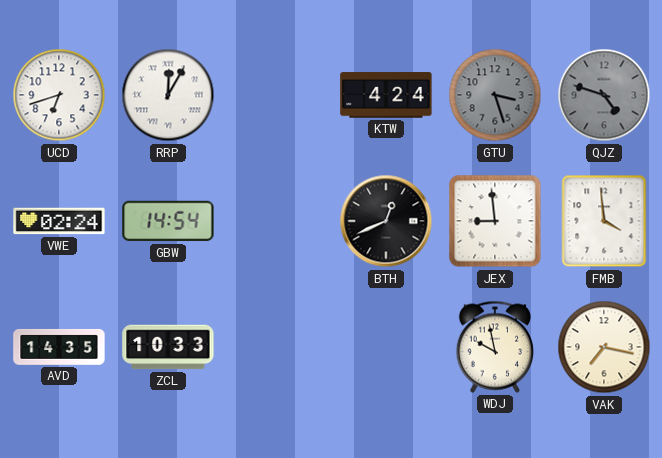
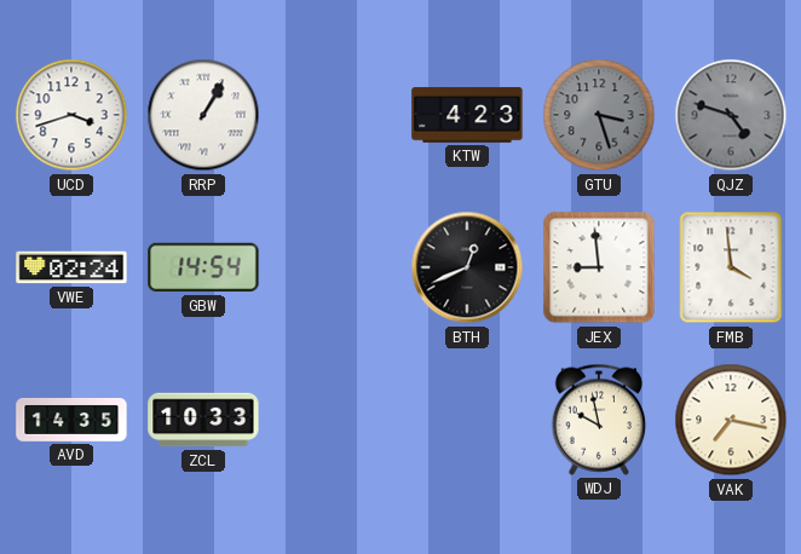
UCD: 6:42 -> 3:42
RRP: 12:05 -> 1:05
KTW: 4:24 -> 4:23
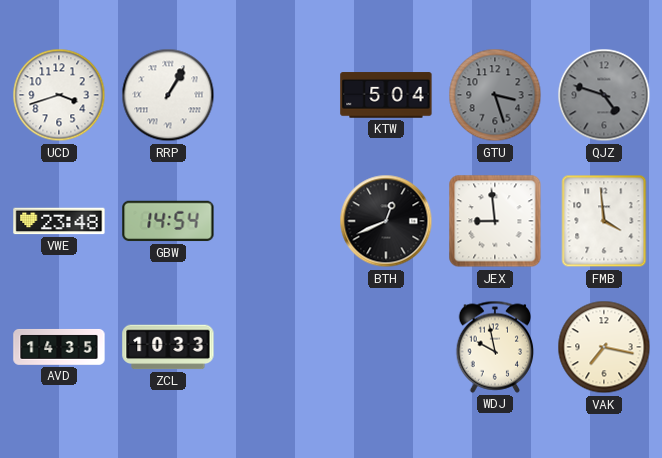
KTW: 4:23 -> 5:04
VWE: 02:24 -> 23:48
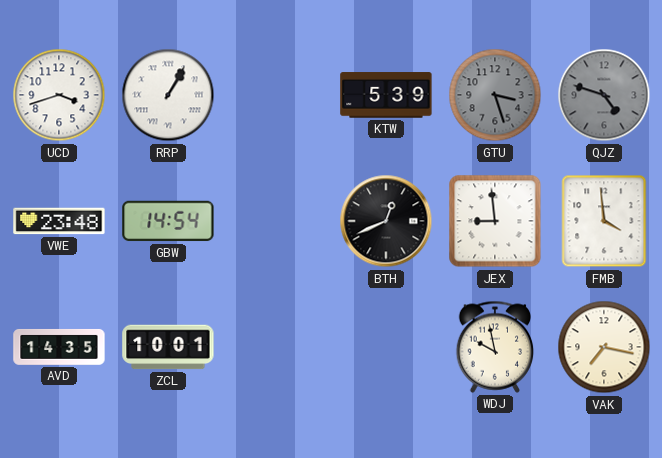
KTW: 5:04 -> 5:39
ZCL: 10:33 -> 10:01
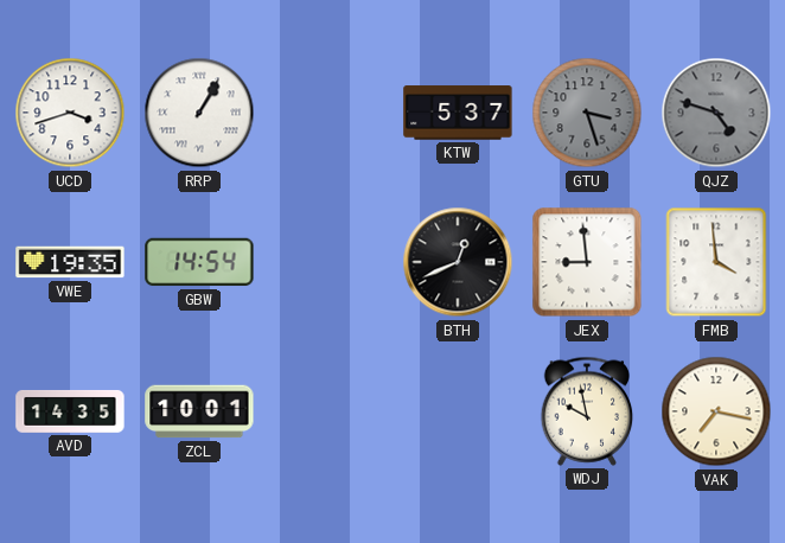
KTW: 5:39 -> 5:37
VWE: 23:48 -> 19:35
